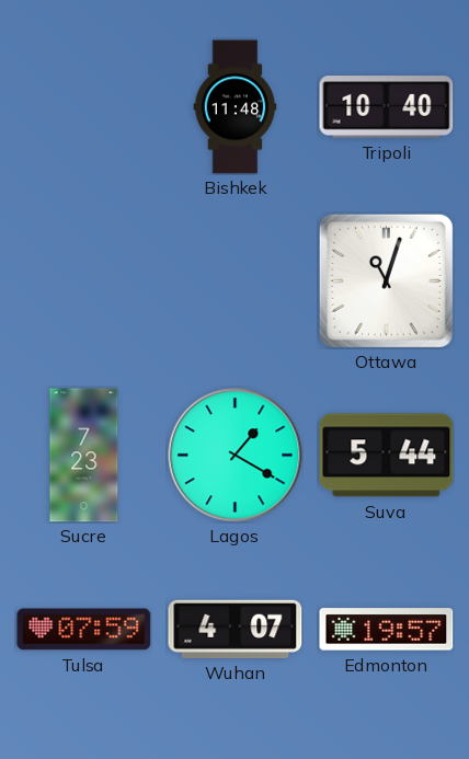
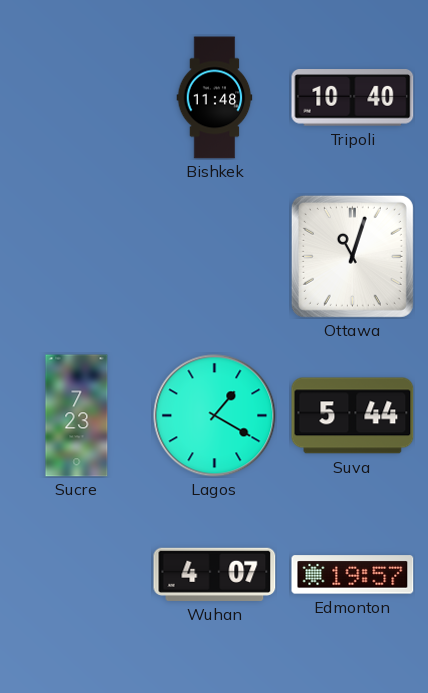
Tulsa: 07:59 -> none
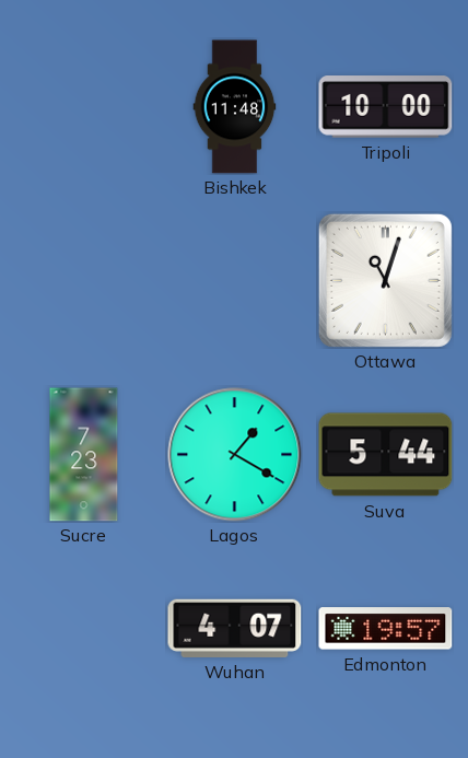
Tripoli: 10:40 -> 10:00
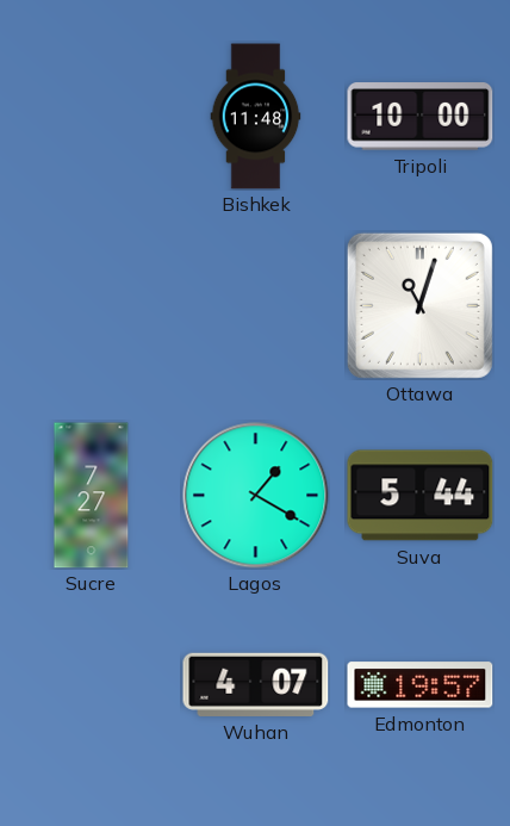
Sucre: 7:23 -> 7:27
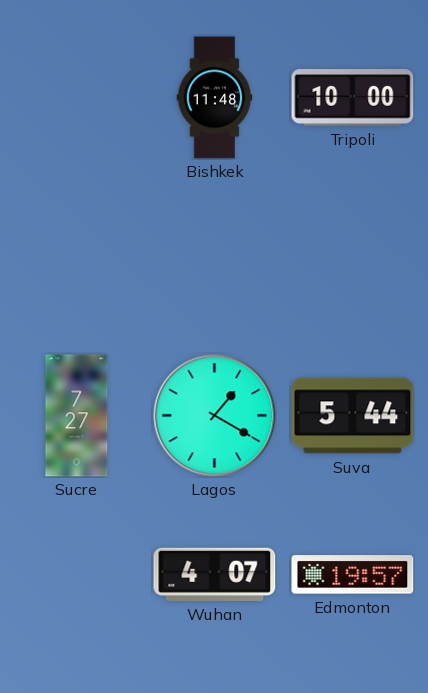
Ottawa: 11:03 -> none
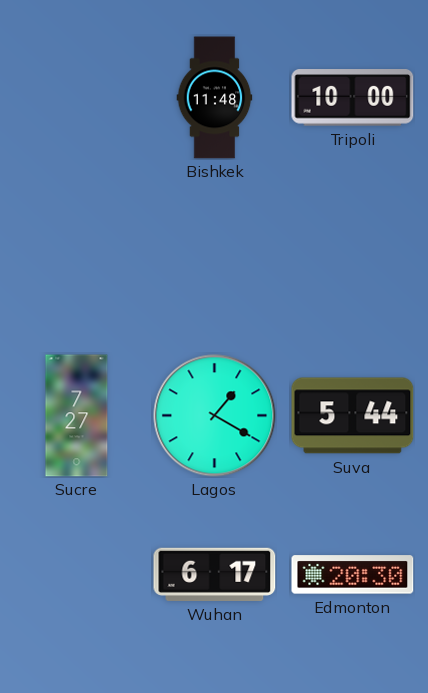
Wuhan: 4:07 -> 6:17
Edmonton: 19:57 -> 20:30
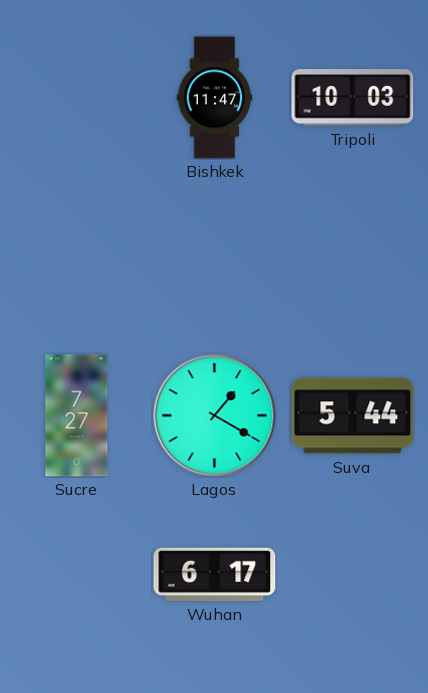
Bishkek: 11:48 -> 11:47
Tripoli: 10:00 -> 10:03
Edmonton: 20:30 -> none
